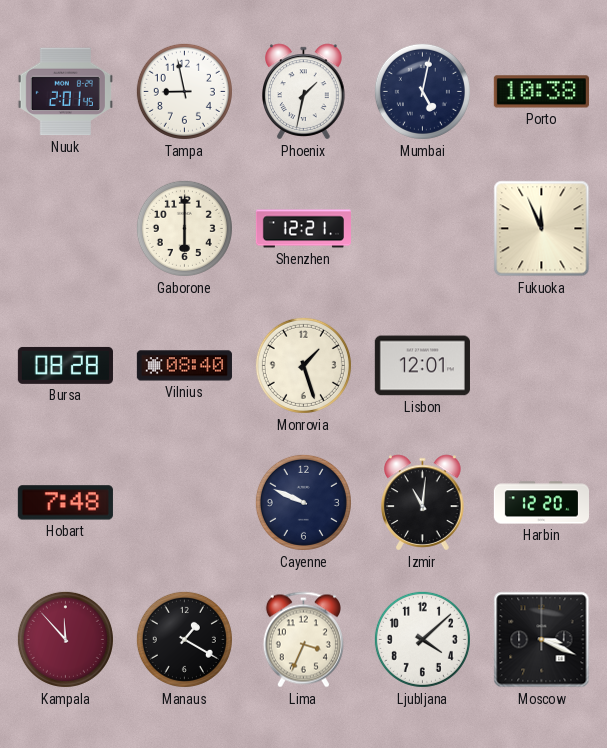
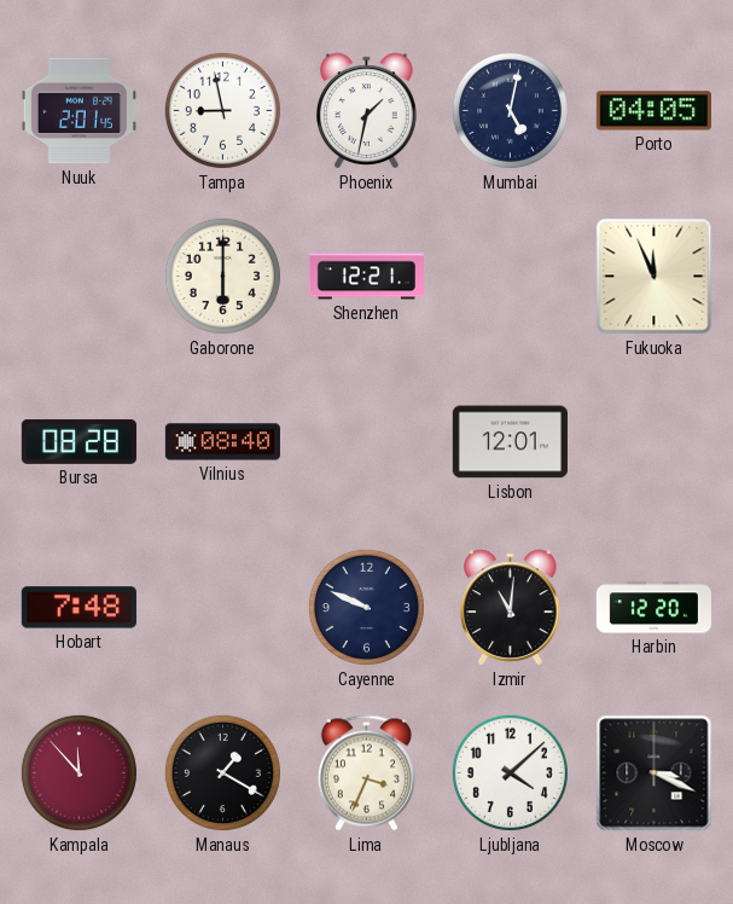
Porto: 10:38 -> 04:05
Monrovia: 1:27 -> none
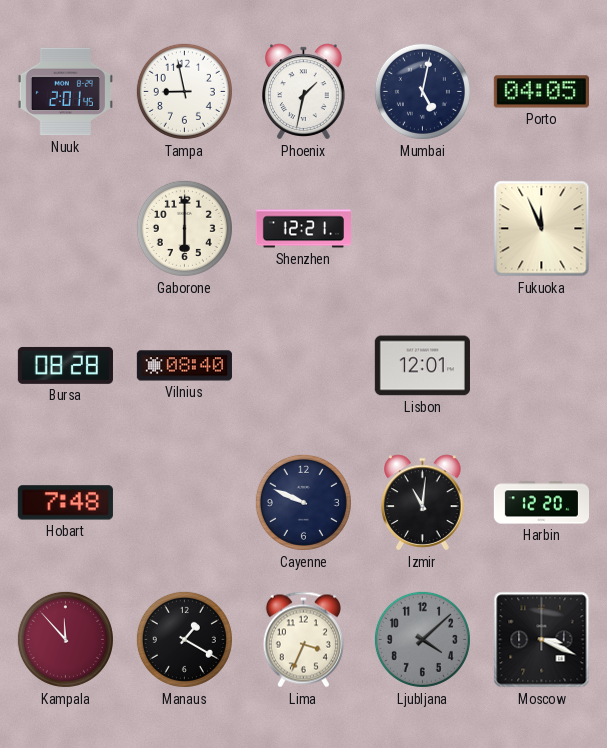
Ljubljana dial: white -> grey
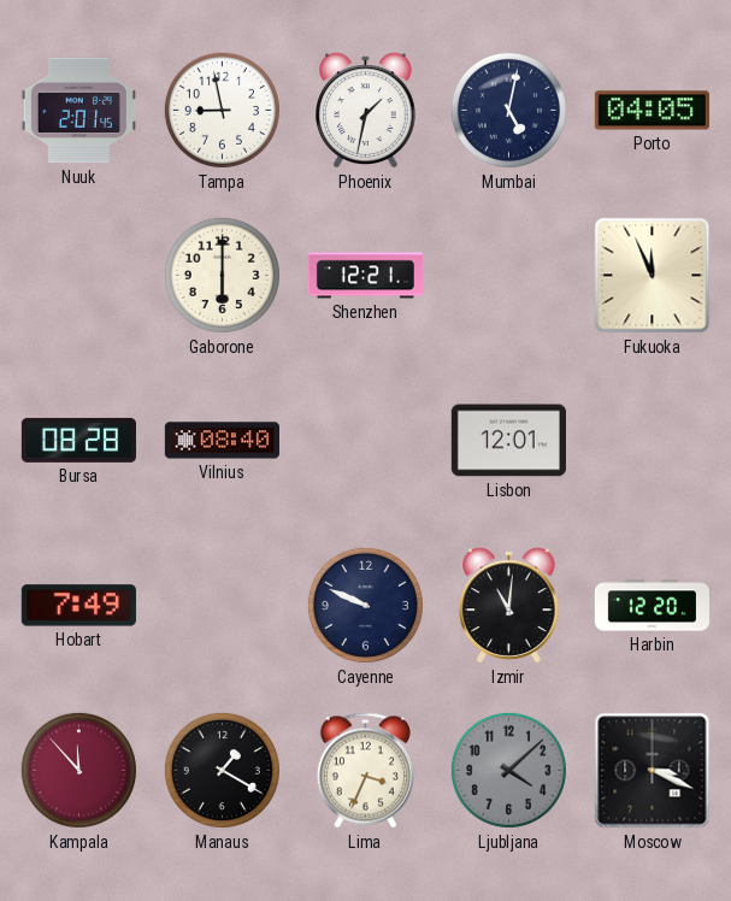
Hobart: 7:48 -> 7:49
